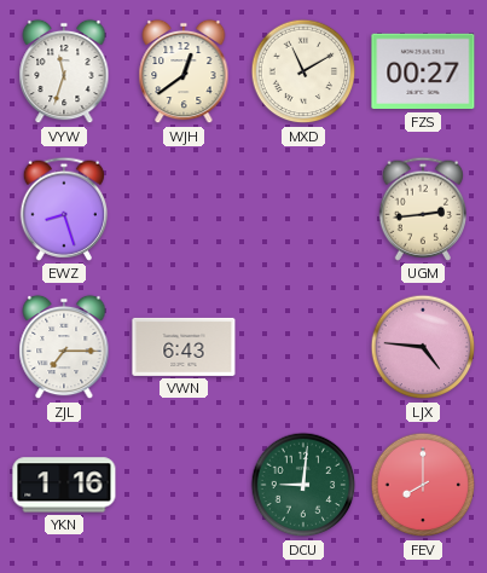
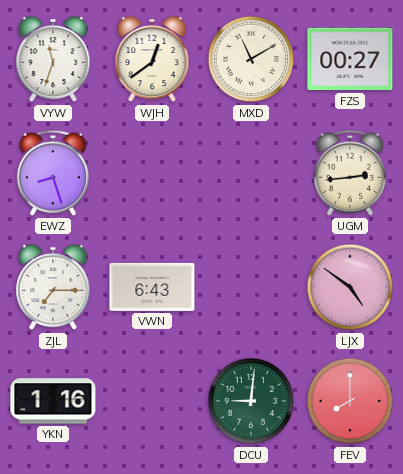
LJX: 4:46 -> 4:51
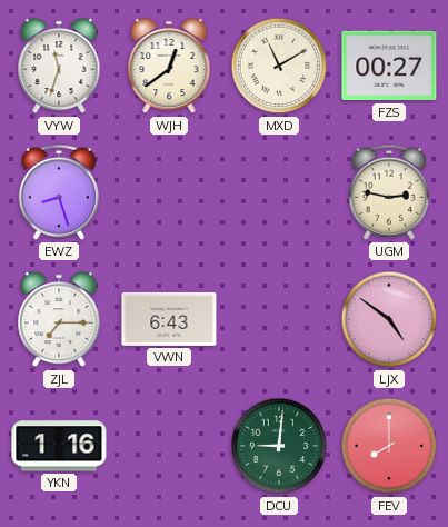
UGM: 2:44 -> 2:47
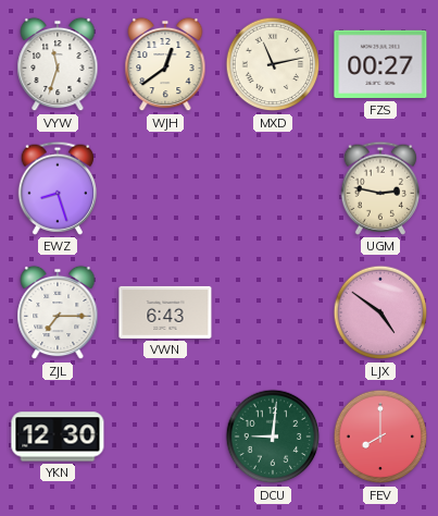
MXD: 11:10 -> 11:13
YKN: 1:16 -> 12:30
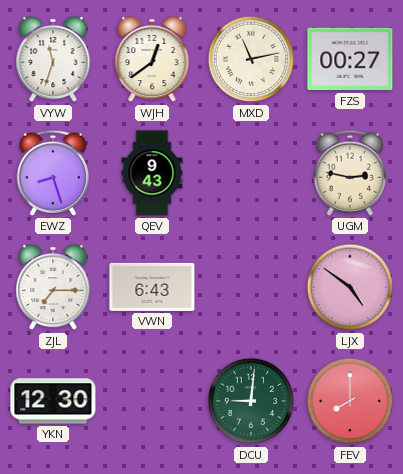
QEV: none -> 9:43
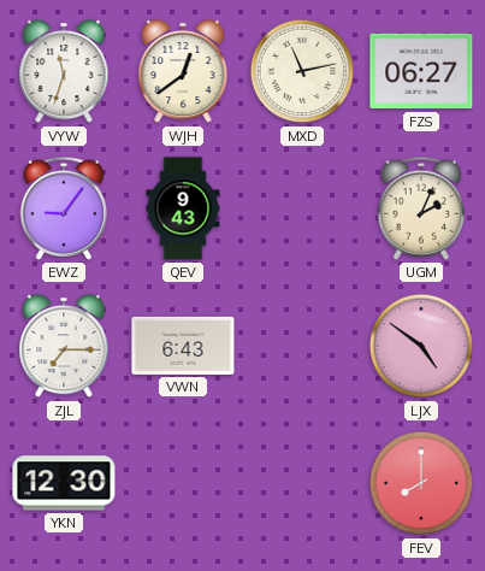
FZS: 00:27 -> 06:27
EWZ: 8:27 -> 9:06
UGM: 2:47 -> 2:04
DCU: 9:01 -> none
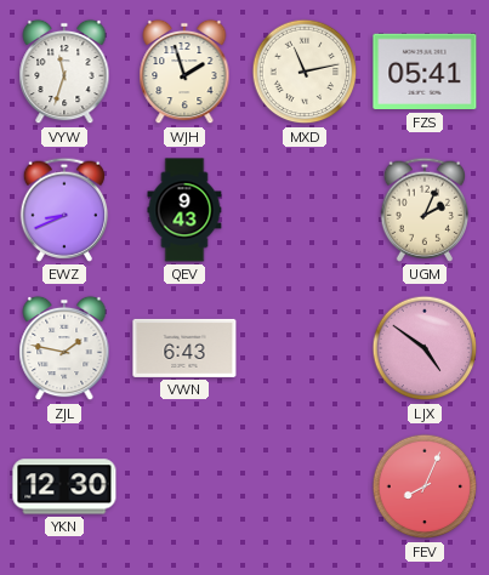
WJH: 12:39 -> 1:57
FZS: 06:27 -> 05:41
EWZ: 9:06 -> 8:41
ZJL: 7:15 -> 1:47
FEV: 8:00 -> 8:04
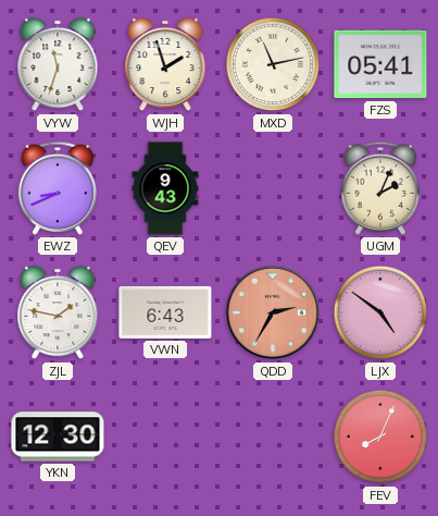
QDD: none -> 2:35
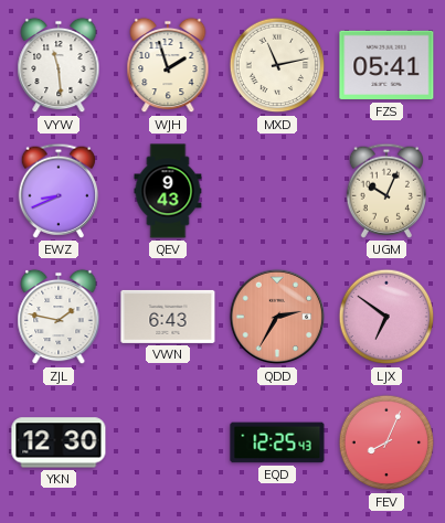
VYW: 11:33 -> 11:29
UGM: 2:04 -> 10:04
LJX: 4:51 -> 6:51
EQD: none -> 12:25
